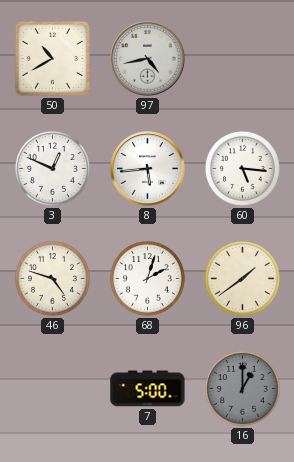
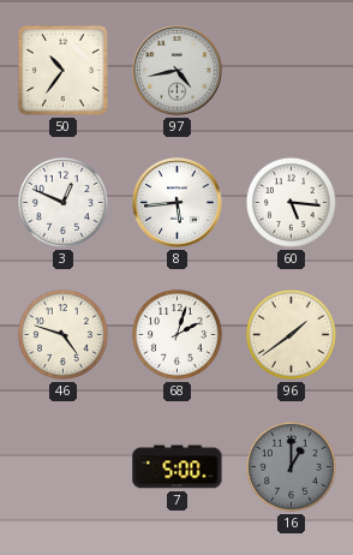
50: 10:40 -> 10:36
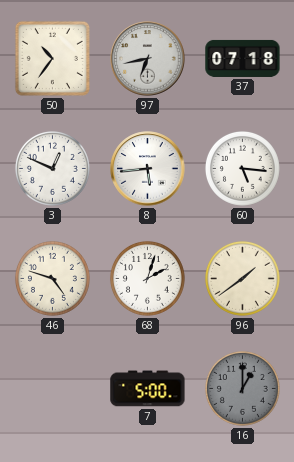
97: 4:43 -> 6:43
37: none -> 07:18
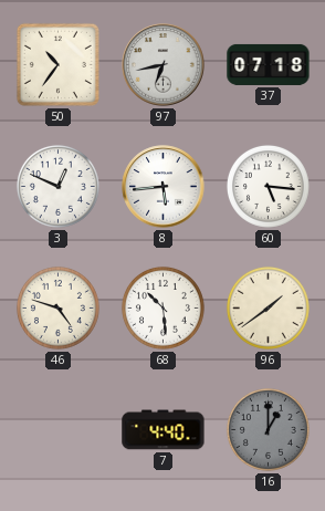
68: 2:03 -> 10:29
7: 5:00 -> 4:40
